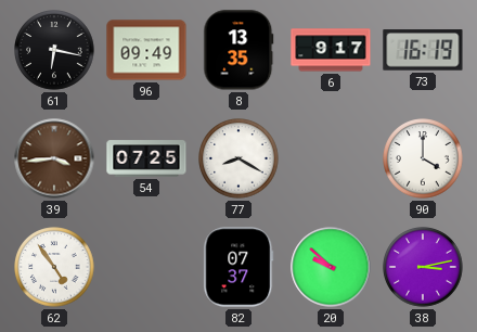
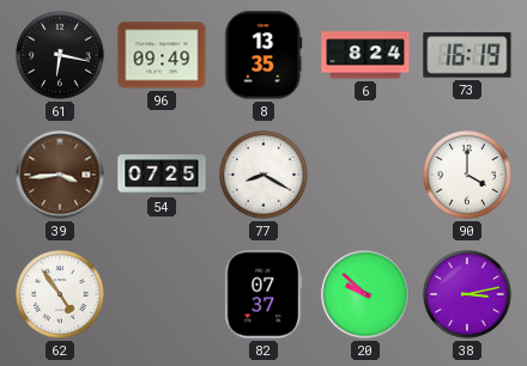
6: 9:17 -> 8:24
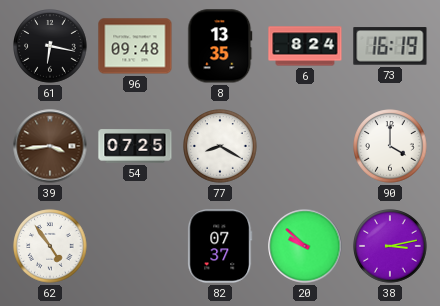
96: 09:49 -> 09:48
